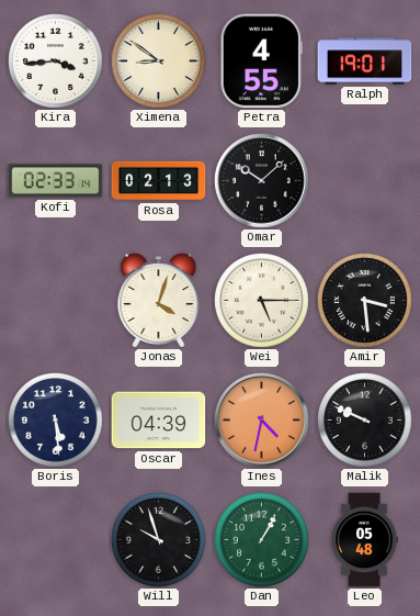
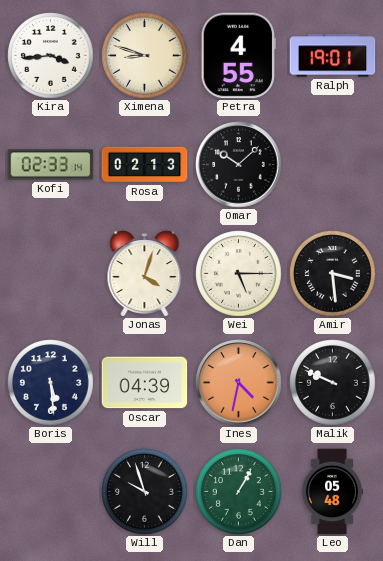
Ximena: 8:51 -> 8:48
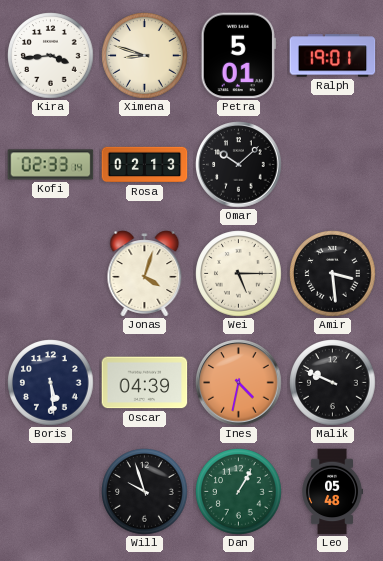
Petra: 4:55 -> 5:01
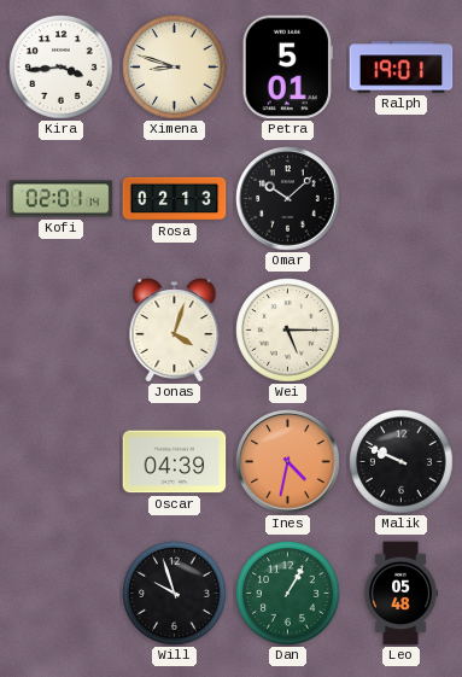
Kofi: 02:33 -> 02:01
Amir: 3:29 -> none
Boris: 5:29 -> none
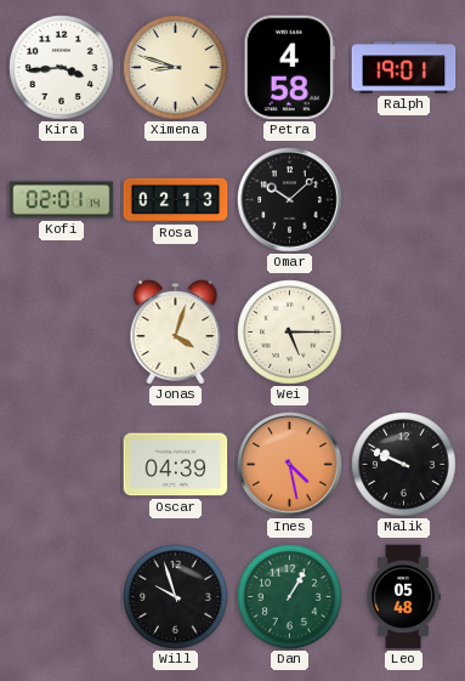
Petra: 5:01 -> 4:58
Ines: 4:32 -> 4:28
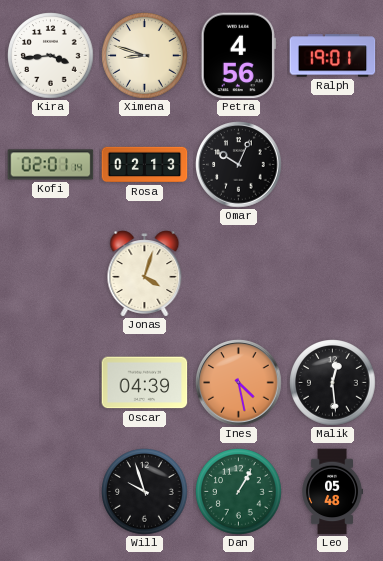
Petra: 4:58 -> 4:56
Omar: 10:08 -> 10:04
Wei: 5:15 -> none
Malik: 9:49 -> 12:29
